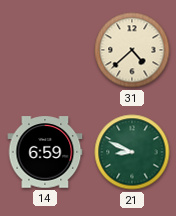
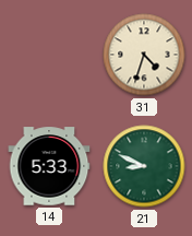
31: 4:38 -> 4:33
14: 6:59 -> 5:33
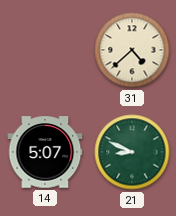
31: 4:33 -> 4:38
14: 5:33 -> 5:07
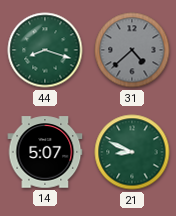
44: none -> 8:18
31 dial: cream -> grey
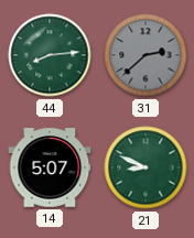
44: 8:18 -> 8:14
31: 4:38 -> 2:38
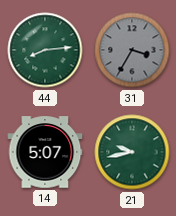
31: 2:38 -> 3:35
21: 8:49 -> 9:43
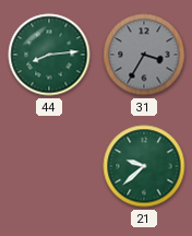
14: 5:07 -> none
21: 9:43 -> 9:38
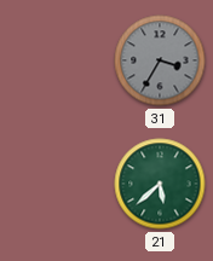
44: 8:14 -> none
21: 9:38 -> 5:38
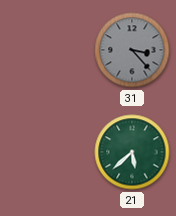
31: 3:35 -> 3:23
